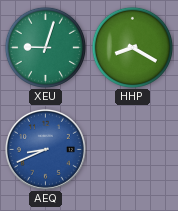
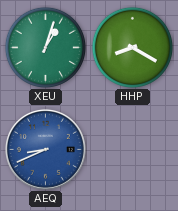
XEU: 9:03 -> 1:03
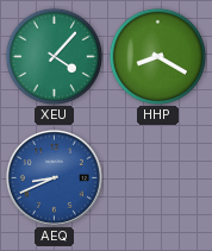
XEU: 1:03 -> 4:07
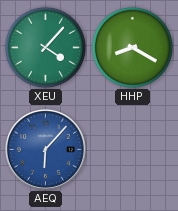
AEQ: 8:41 -> 6:07
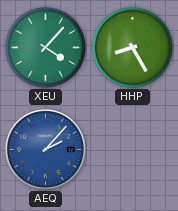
HHP: 8:20 -> 8:25
AEQ: 6:07 -> 2:07
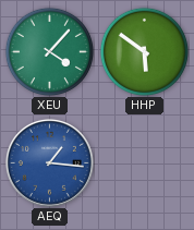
HHP: 8:25 -> 5:51
AEQ: 2:07 -> 1:16
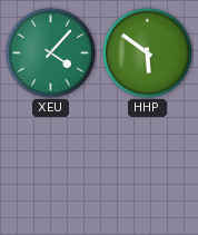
AEQ: 1:16 -> none
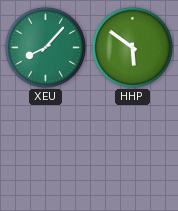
XEU: 4:07 -> 8:07
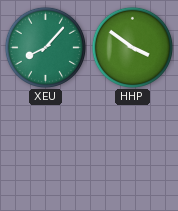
HHP: 5:51 -> 3:51
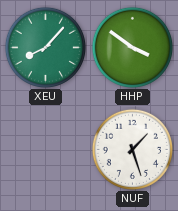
NUF: none -> 1:27
